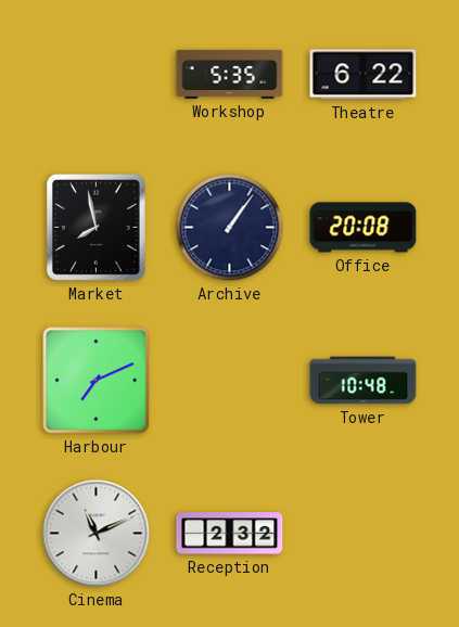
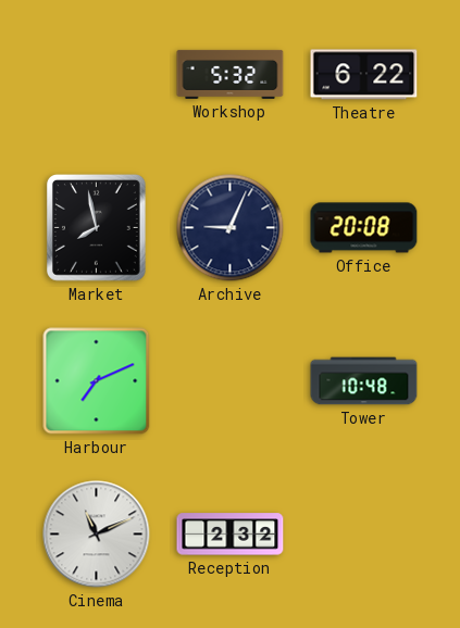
Workshop: 5:35 -> 5:32
Archive: 1:06 -> 9:04
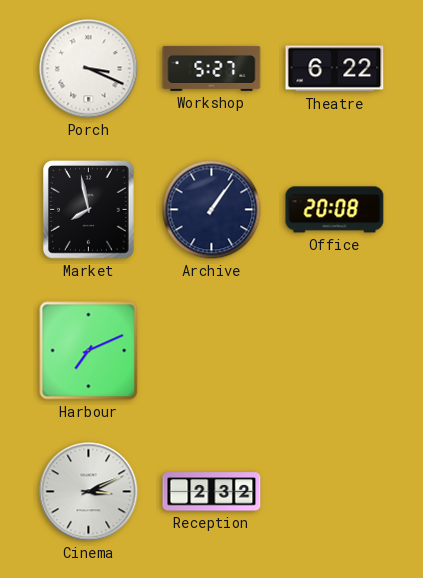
Porch: none -> 3:19
Workshop: 5:32 -> 5:27
Archive: 9:04 -> 1:06
Tower: 10:48 -> none
Cinema: 11:11 -> 3:11
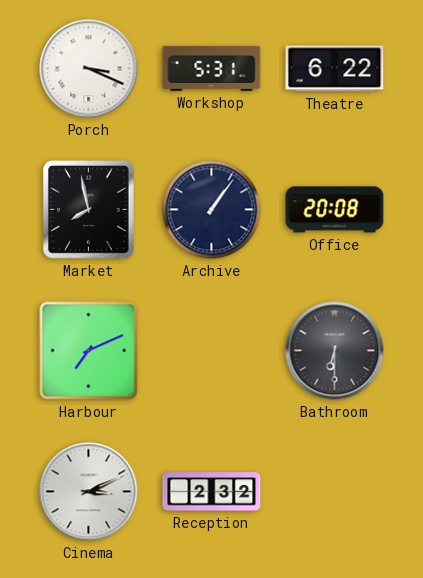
Workshop: 5:27 -> 5:31
Bathroom: none -> 6:30
